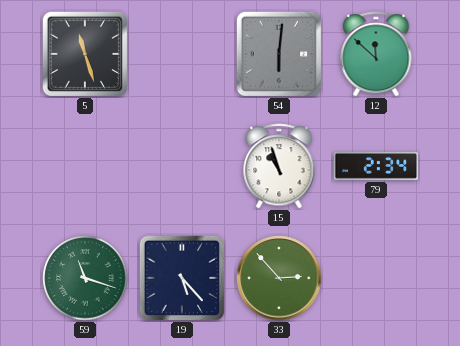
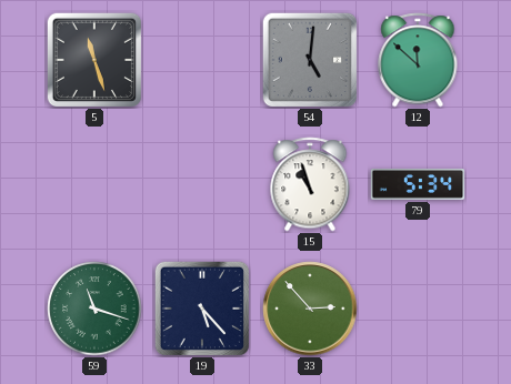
54: 6:01 -> 5:01
79: 2:34 -> 5:34
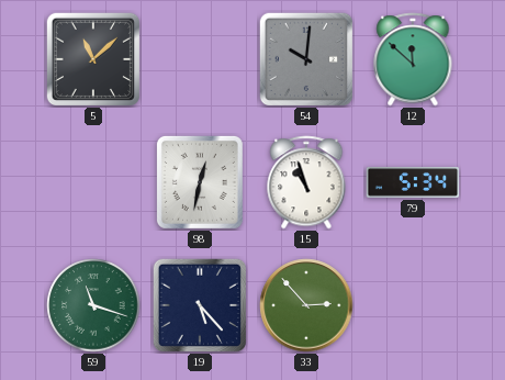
5: 11:27 -> 11:08
54: 5:01 -> 10:01
98: none -> 12:32
